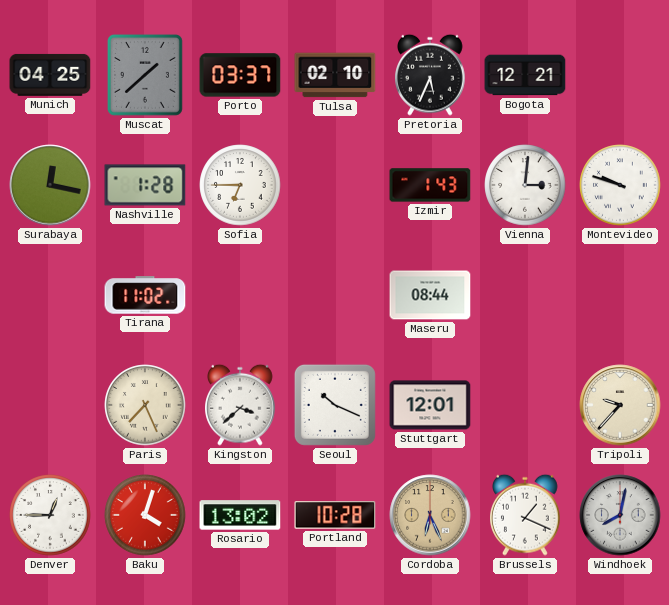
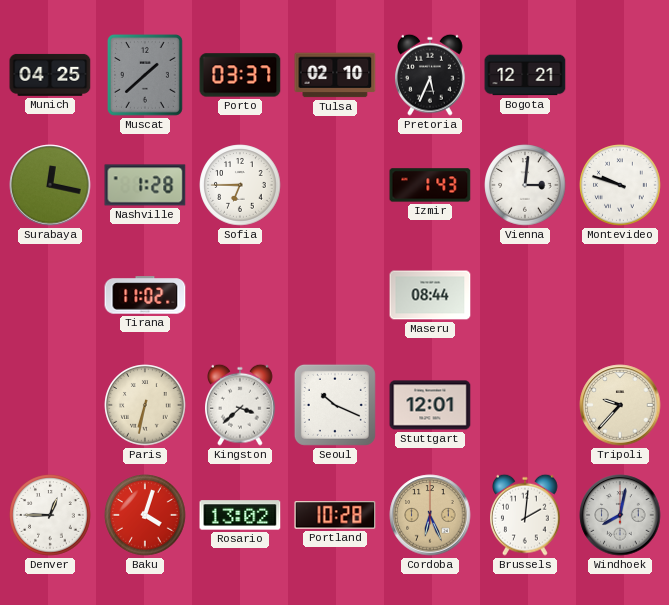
Paris: 7:26 -> 6:32
Brussels: 1:19 -> 2:01
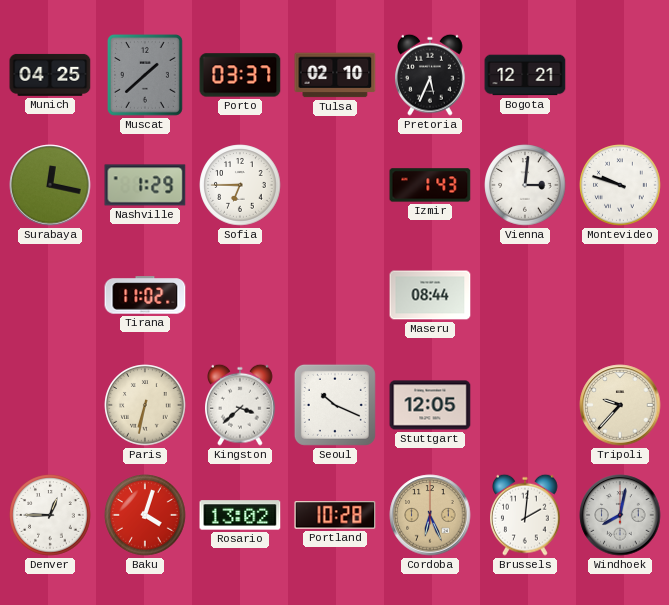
Nashville: 1:28 -> 1:29
Stuttgart: 12:01 -> 12:05
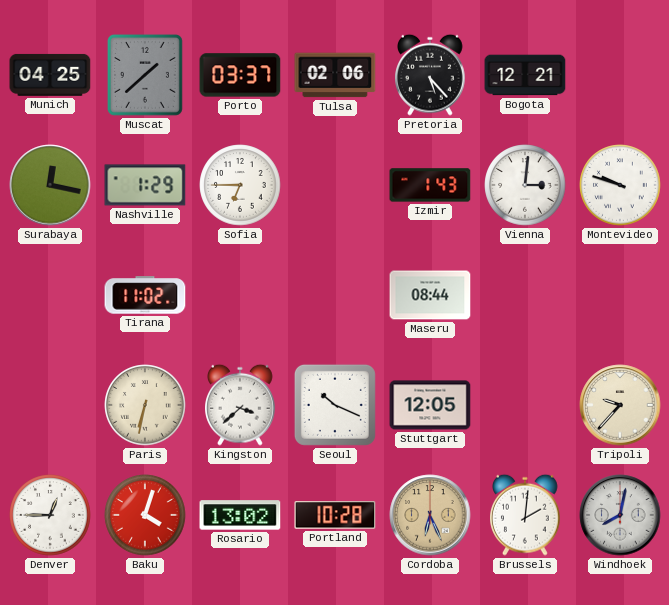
Tulsa: 02:10 -> 02:06
Pretoria: 5:34 -> 5:23
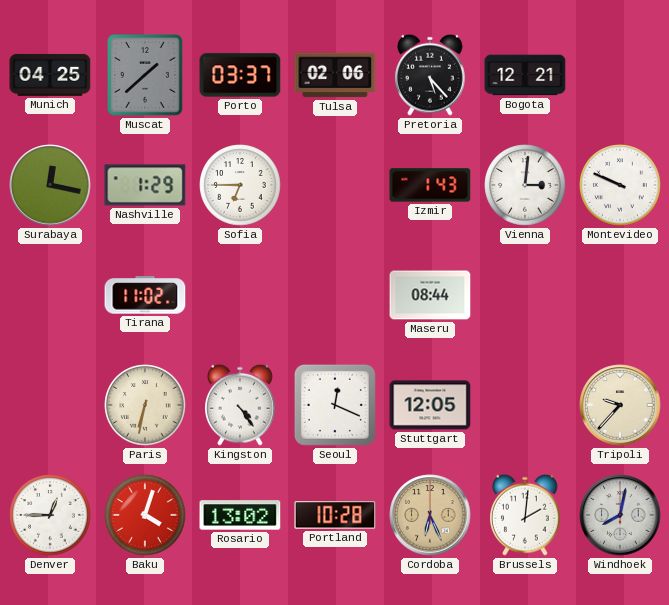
Montevideo: 9:48 -> 9:49
Kingston: 3:38 -> 4:24
Seoul: 10:19 -> 12:19
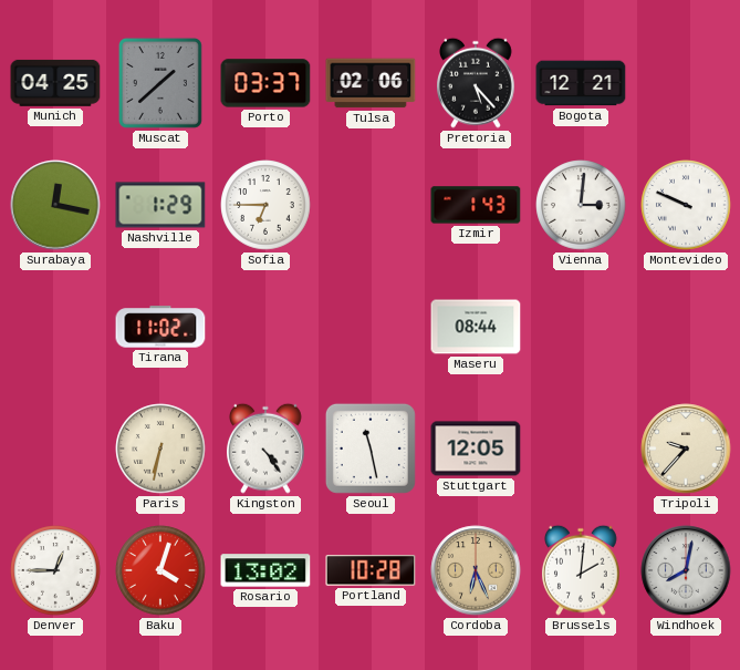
Seoul: 12:19 -> 11:28
